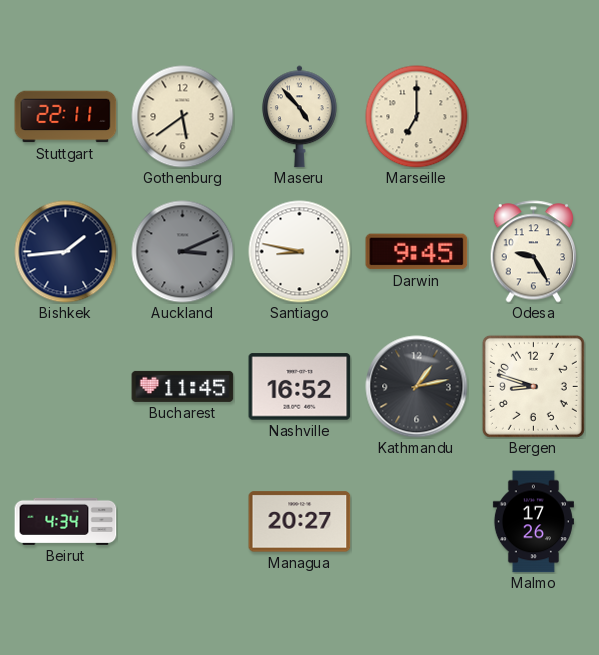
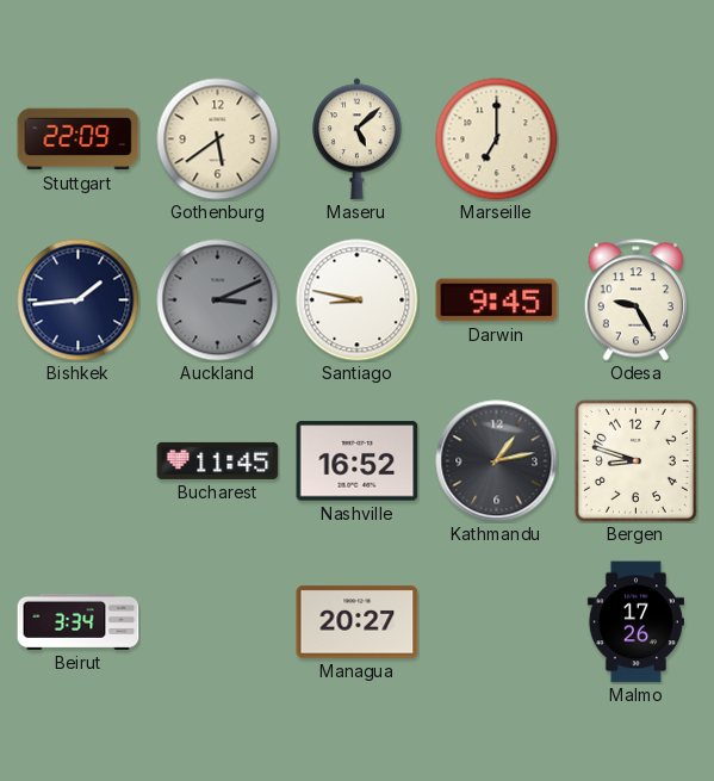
Stuttgart: 22:11 -> 22:09
Maseru: 4:53 -> 5:08
Beirut: 4:34 -> 3:34
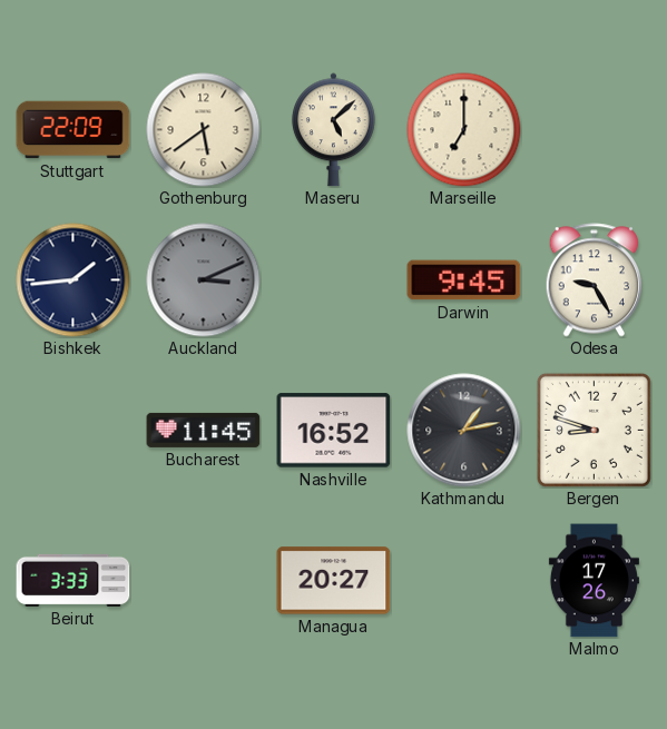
Santiago: 8:47 -> none
Beirut: 3:34 -> 3:33
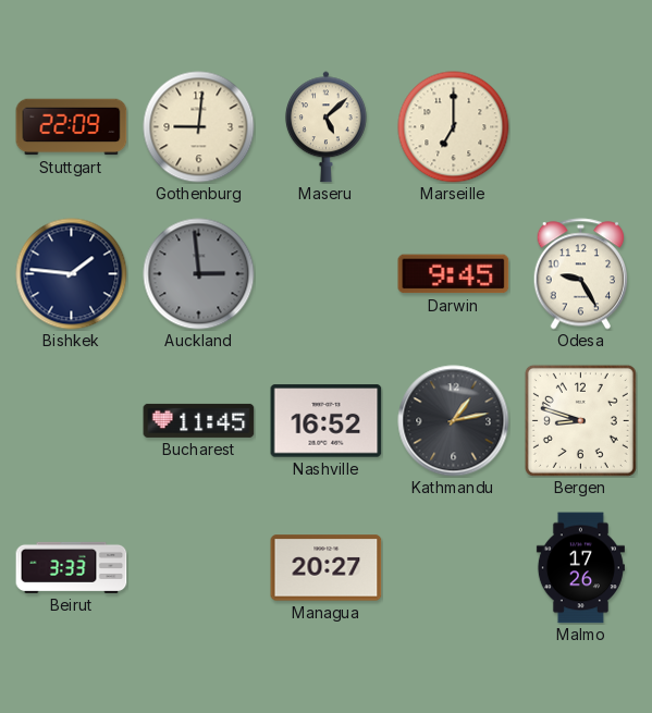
Gothenburg: 5:39 -> 9:01
Bishkek: 1:44 -> 1:46
Auckland: 3:11 -> 2:59
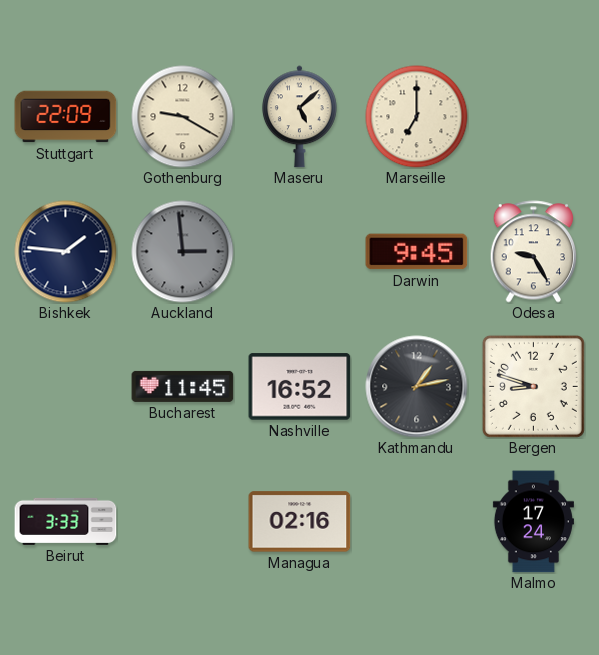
Gothenburg: 9:01 -> 9:20
Managua: 20:27 -> 02:16
Malmo: 17:26 -> 17:24
